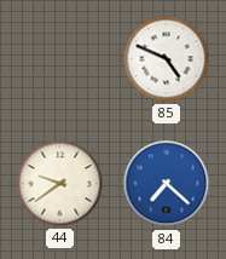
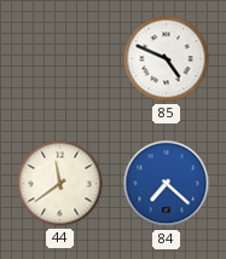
44: 9:39 -> 11:39
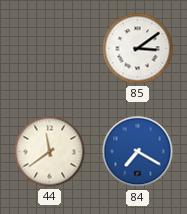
85: 4:49 -> 3:09
84: 7:22 -> 7:20
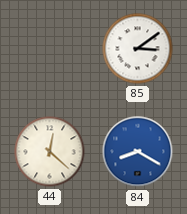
44: 11:39 -> 12:22
84: 7:20 -> 8:20
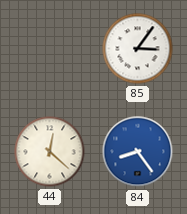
85: 3:09 -> 3:06
84: 8:20 -> 8:24
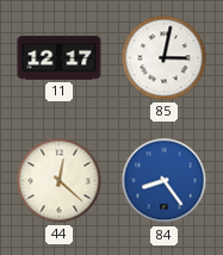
11: none -> 12:17
85: 3:06 -> 3:02
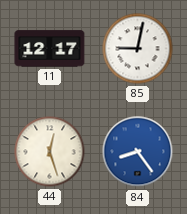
85: 3:02 -> 9:02
44: 12:22 -> 12:27
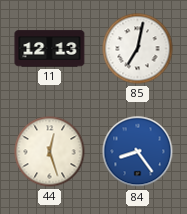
11: 12:17 -> 12:13
85: 9:02 -> 7:02
